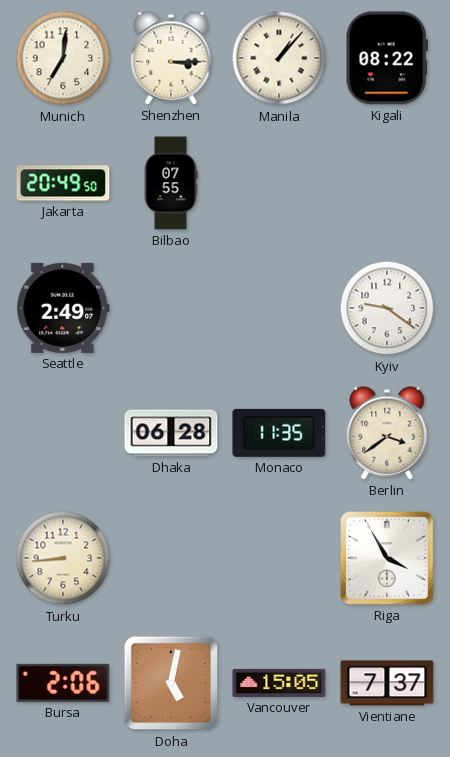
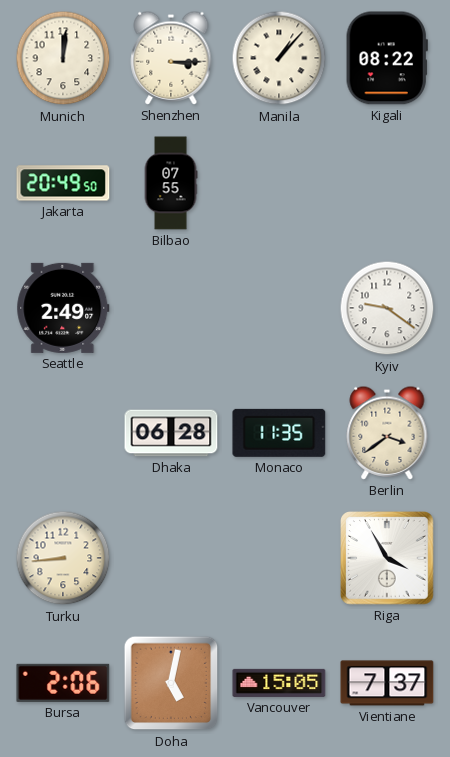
Munich: 7:01 -> 12:01
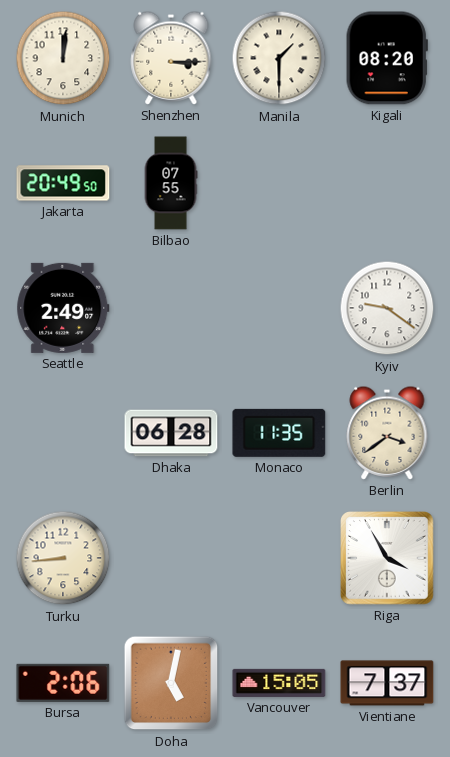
Manila: 1:07 -> 1:30
Kigali: 08:22 -> 08:20
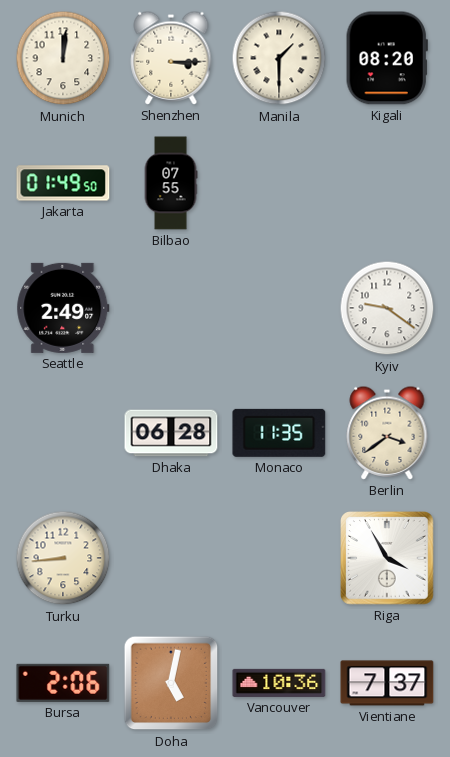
Jakarta: 20:49 -> 01:49
Vancouver: 15:05 -> 10:36
